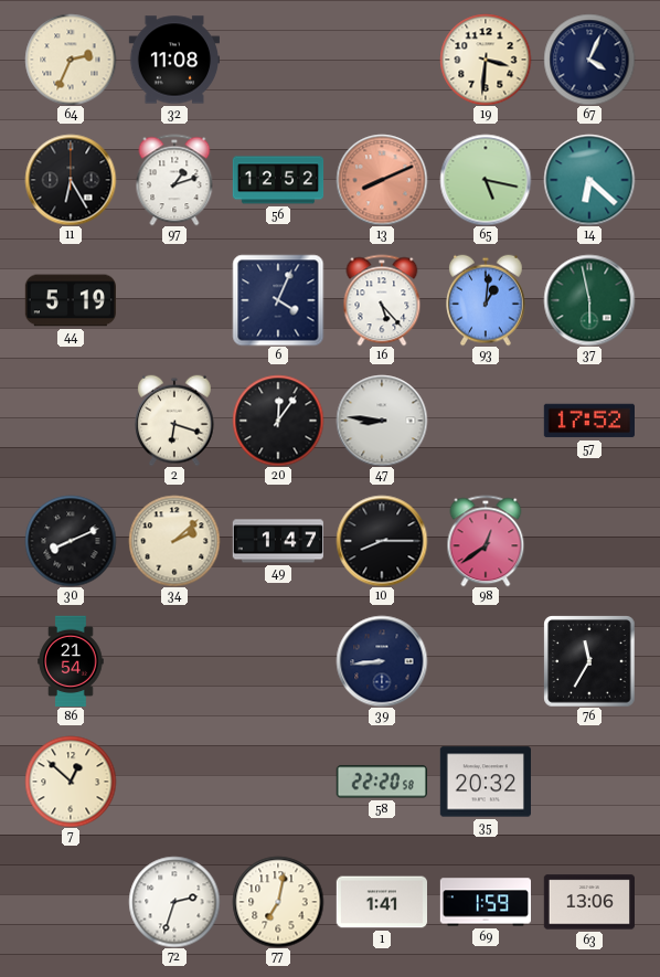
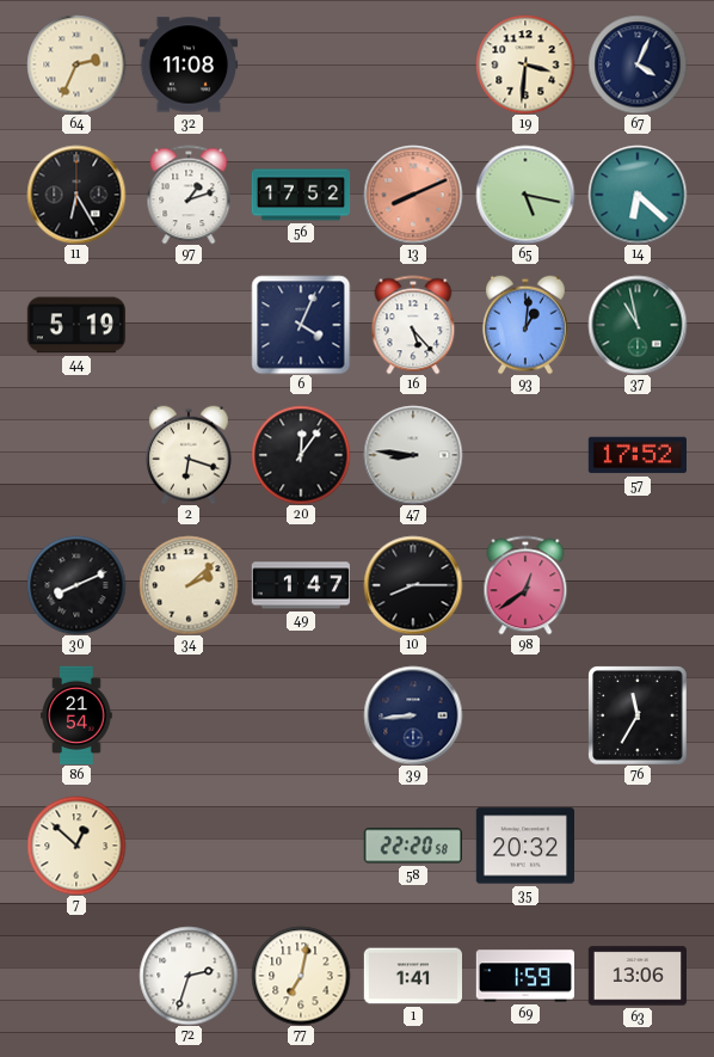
56: 12:52 -> 17:52
37: 5:58 -> 10:58
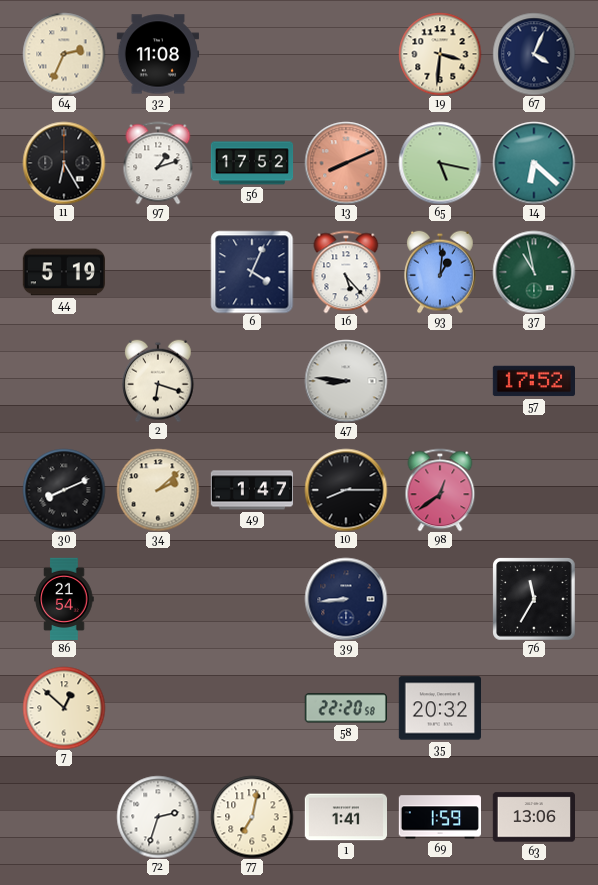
20: 12:06 -> none
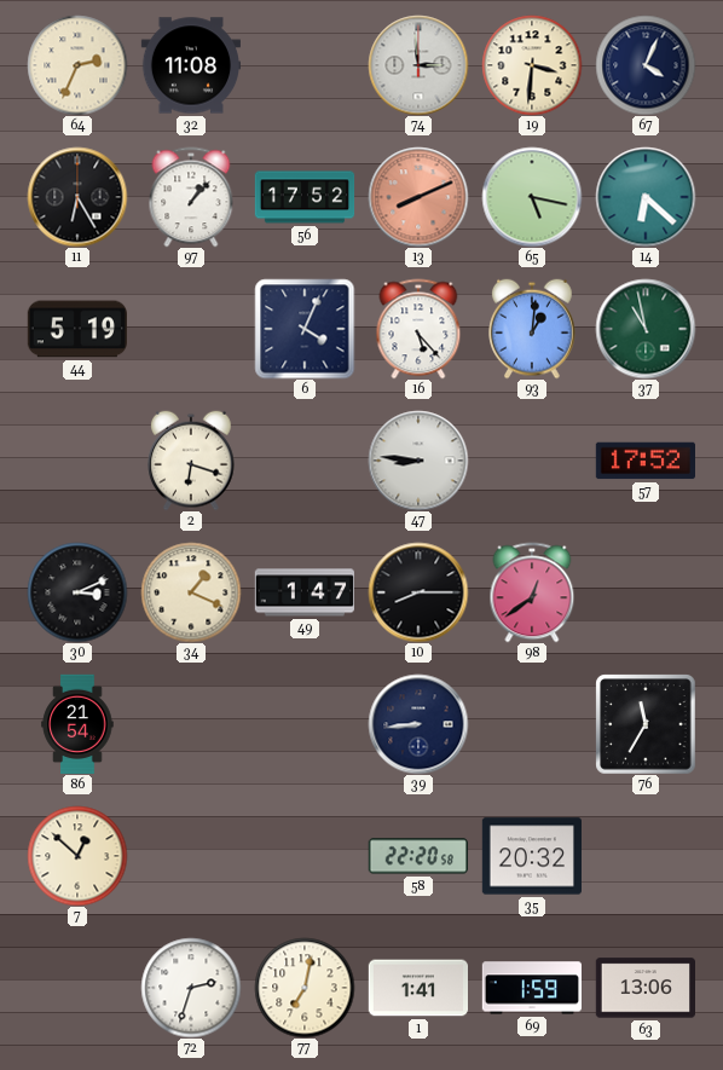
74: none -> 2:59
97: 1:12 -> 1:07
30: 8:11 -> 3:11
34: 2:08 -> 1:19
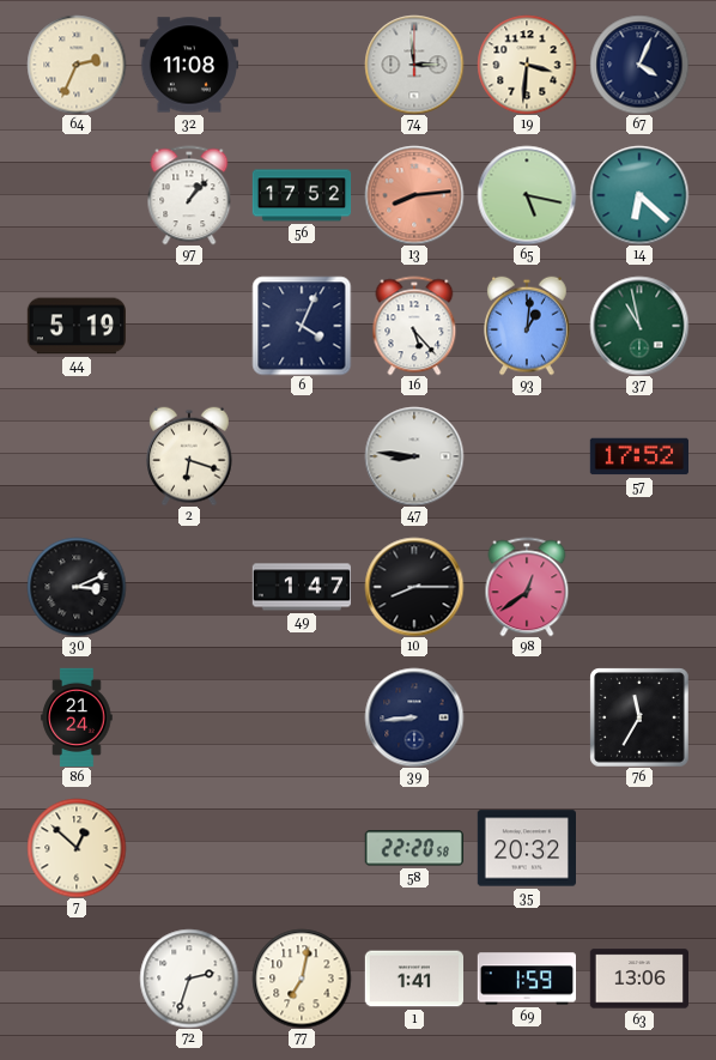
11: 6:25 -> none
13: 8:11 -> 8:14
34: 1:19 -> none
86: 21:54 -> 21:24
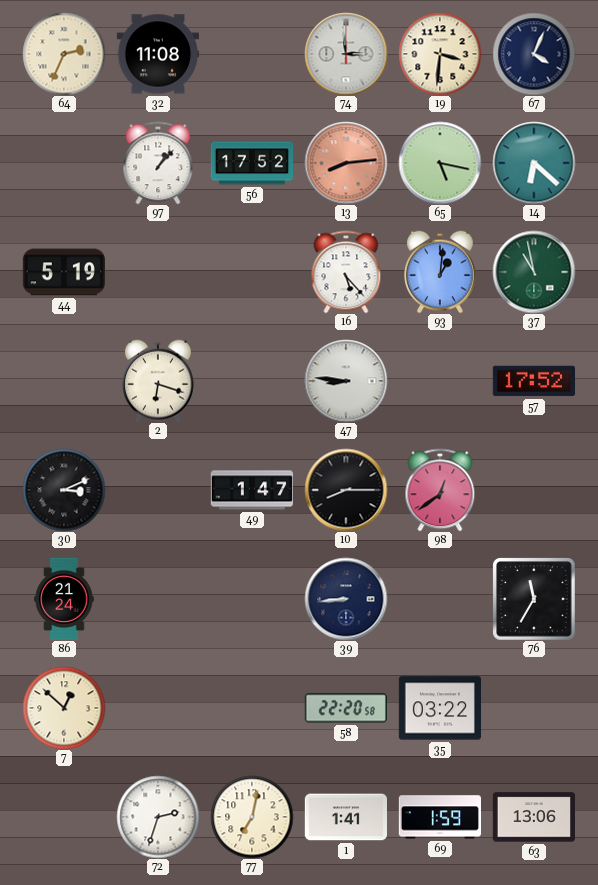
6: 4:04 -> none
35: 20:32 -> 03:22
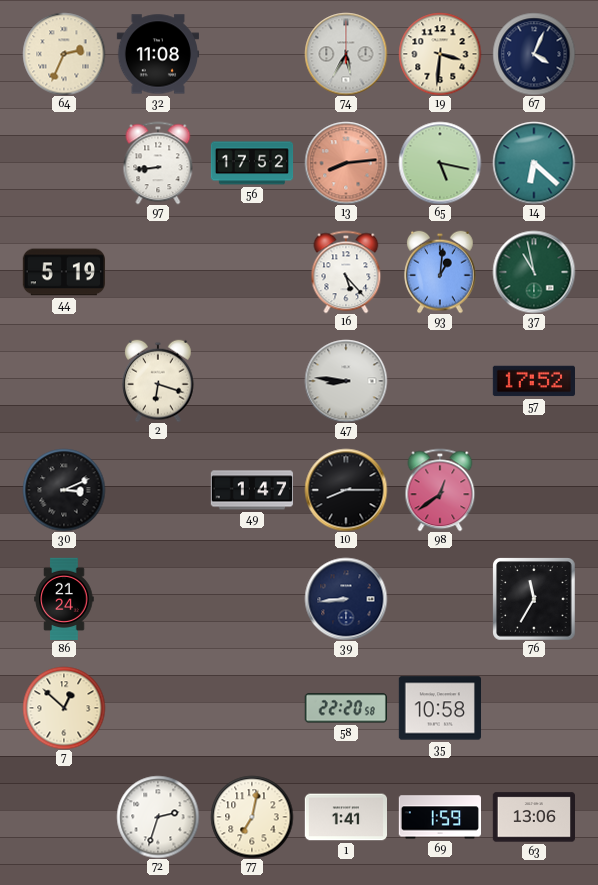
74: 2:59 -> 5:35
97: 1:07 -> 8:44
35: 03:22 -> 10:58
